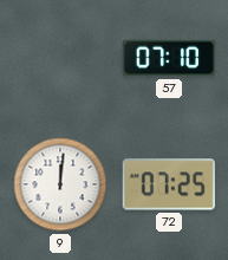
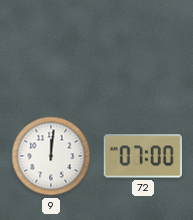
57: 07:10 -> none
72: 07:25 -> 07:00
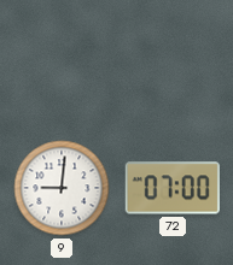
9: 12:01 -> 9:01
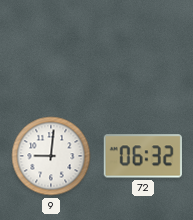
72: 07:00 -> 06:32
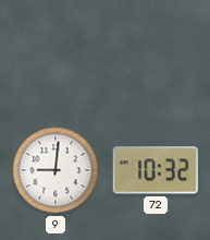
72: 06:32 -> 10:32
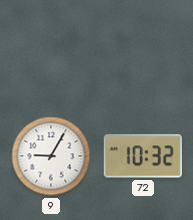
9: 9:01 -> 9:05
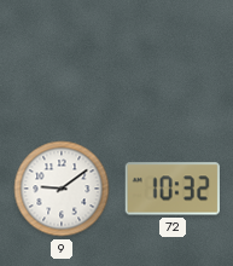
9: 9:05 -> 9:09
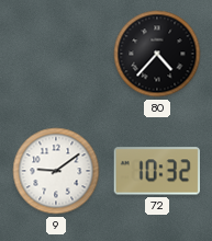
80: none -> 4:37
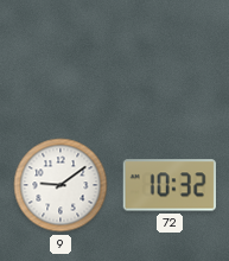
80: 4:37 -> none
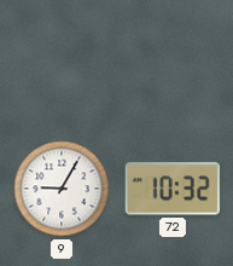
9: 9:09 -> 9:05
